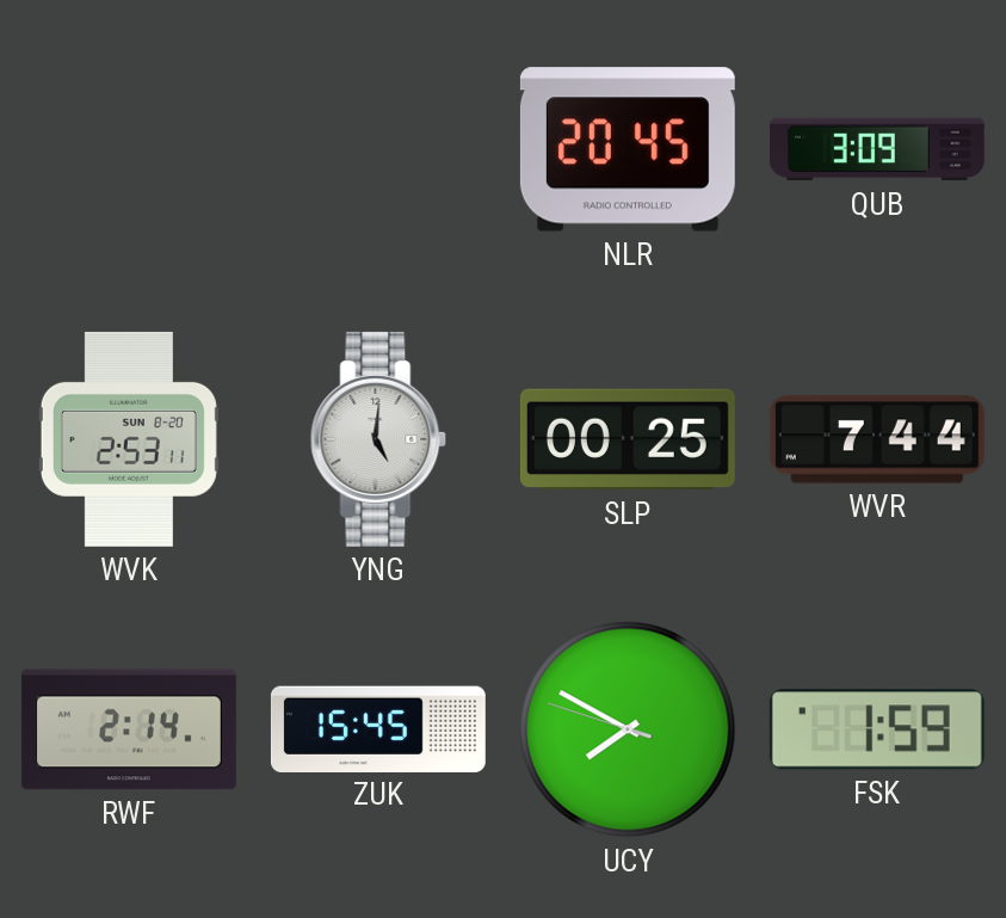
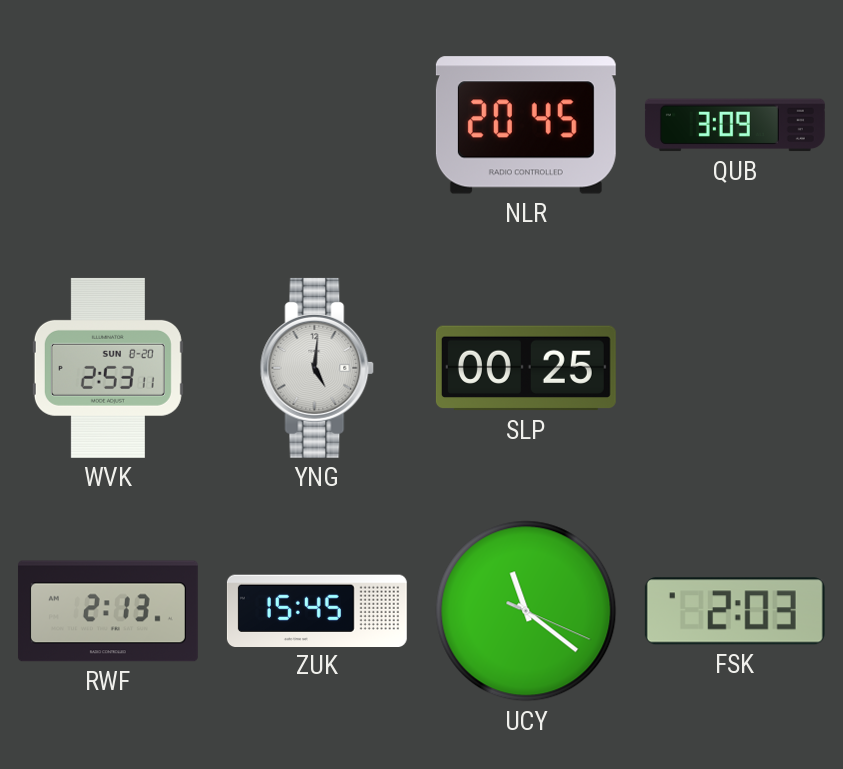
WVR: 7:44 -> none
RWF: 2:14 -> 2:13
UCY: 7:49 -> 11:21
FSK: 1:59 -> 2:03
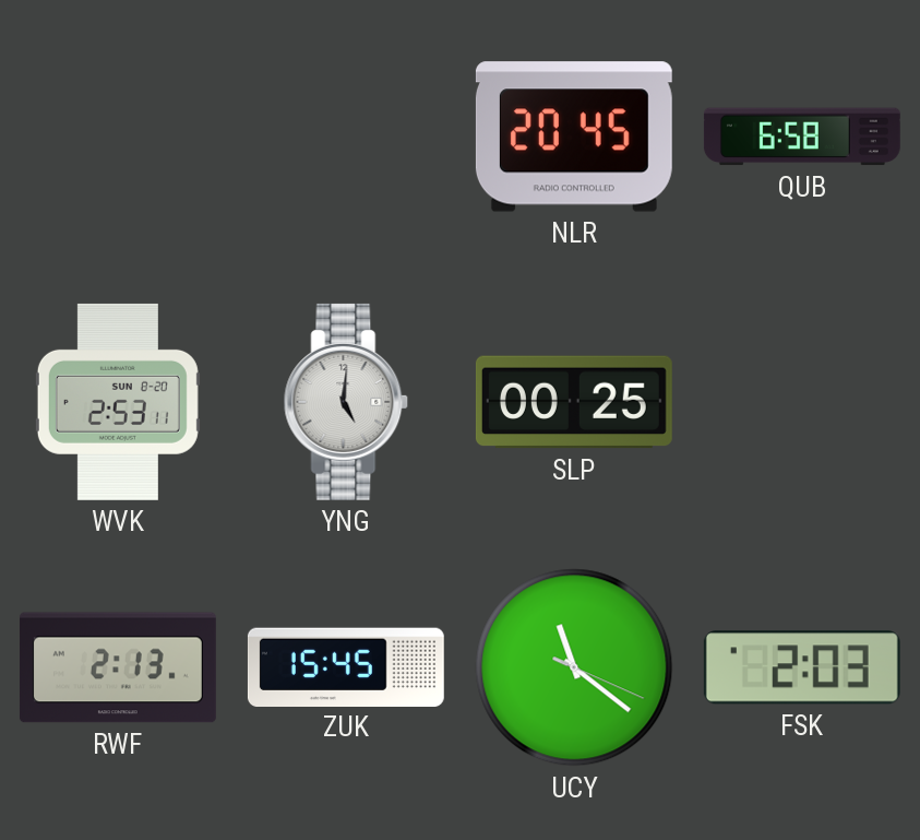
QUB: 3:09 -> 6:58
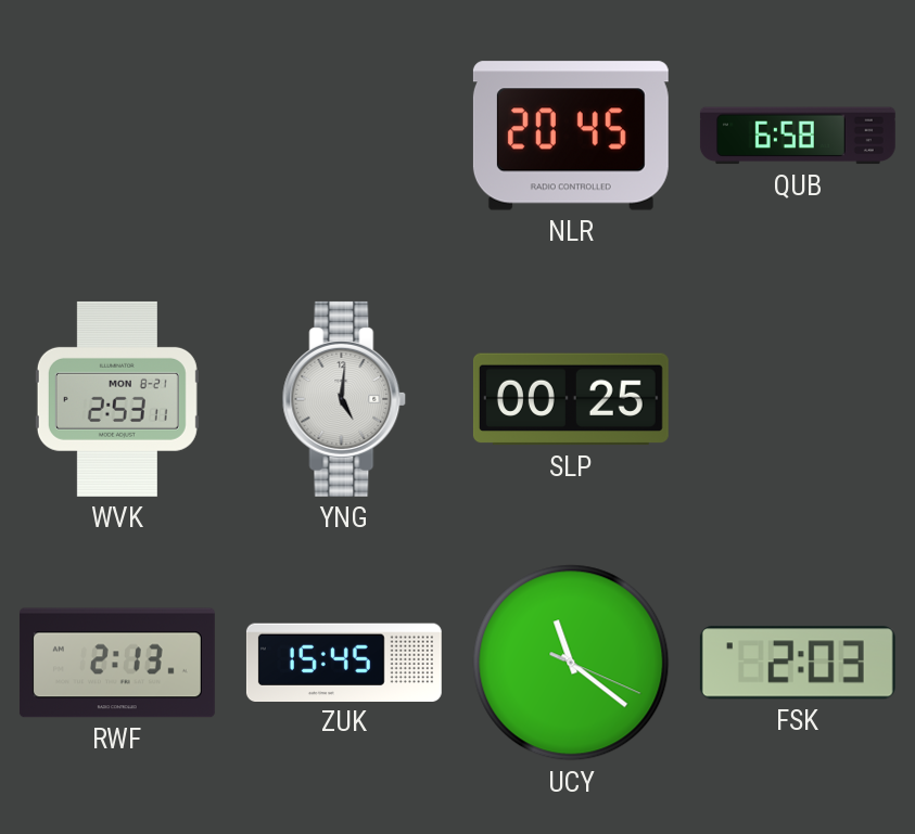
WVK date: SUN 8-20 -> MON 8-21
